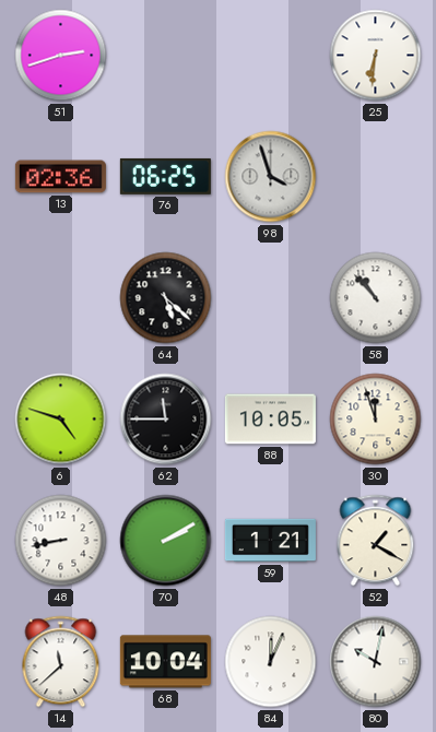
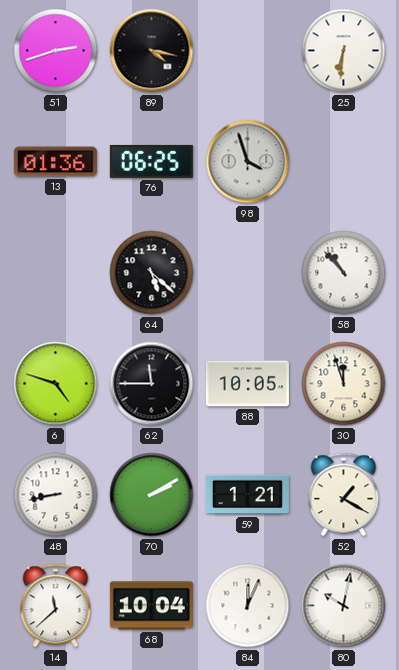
89: none -> 4:17
13: 02:36 -> 01:36
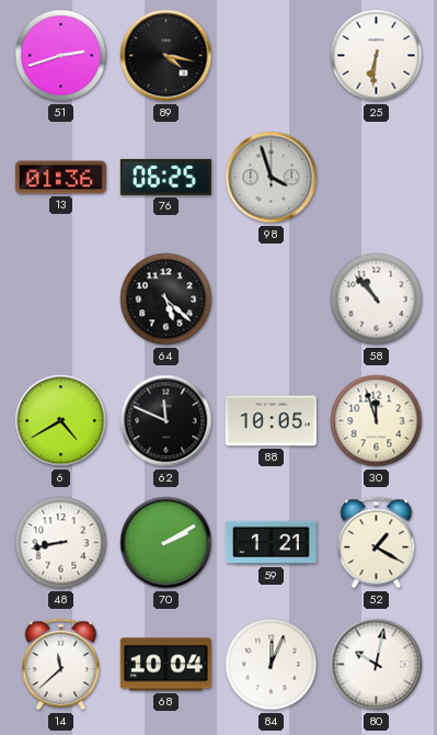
6: 4:48 -> 4:40
62: 11:45 -> 11:49
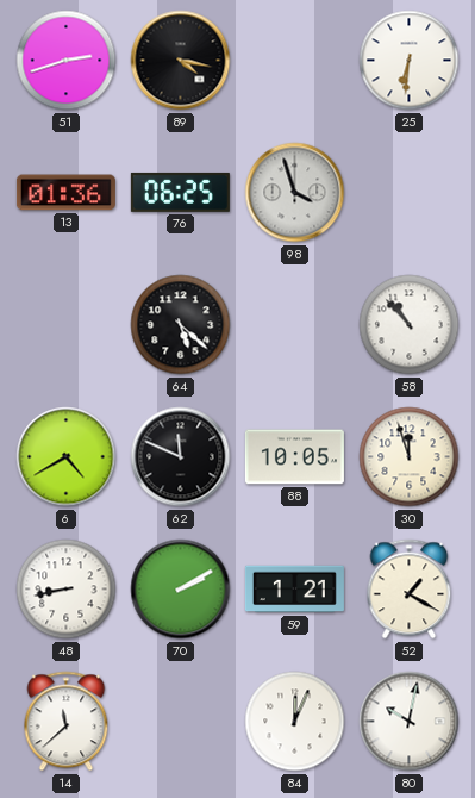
68: 10:04 -> none
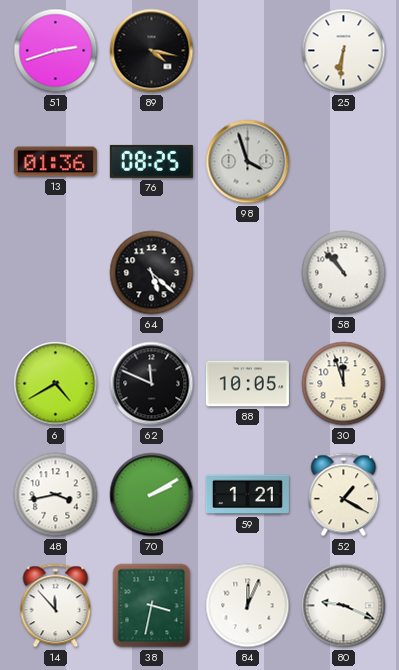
76: 06:25 -> 08:25
48: 8:43 -> 3:43
14: 11:38 -> 11:53
38: none -> 3:32
80: 10:02 -> 9:19
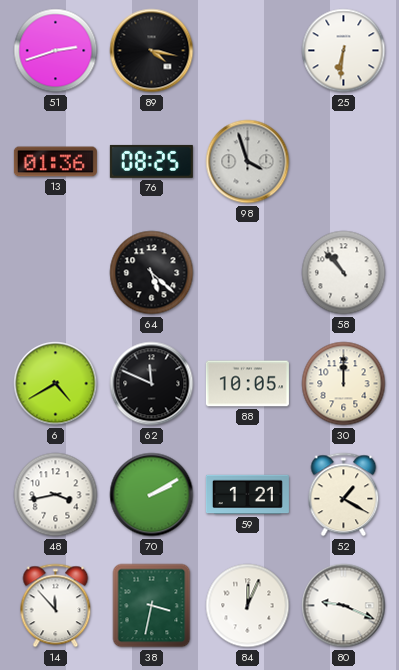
30: 11:57 -> 12:00
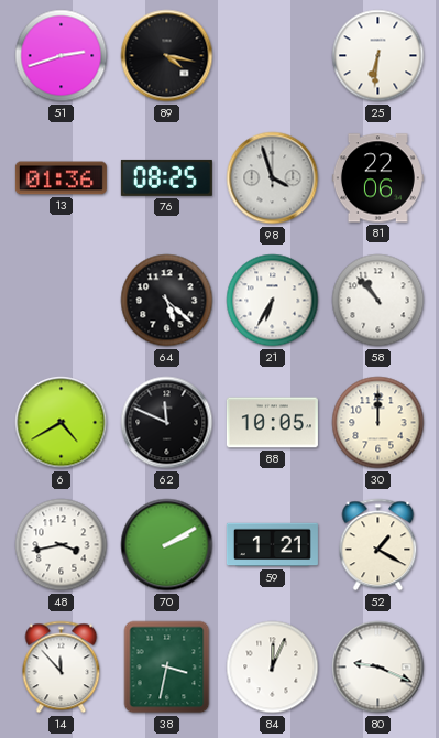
81: none -> 22:06
21: none -> 6:35
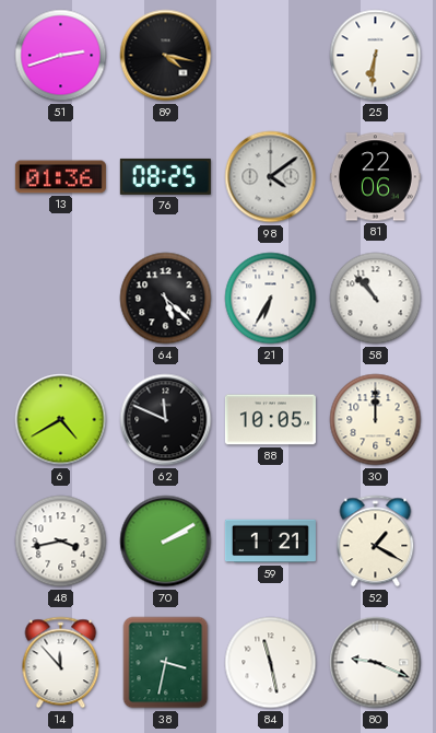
98: 3:57 -> 4:09
84: 12:04 -> 11:28
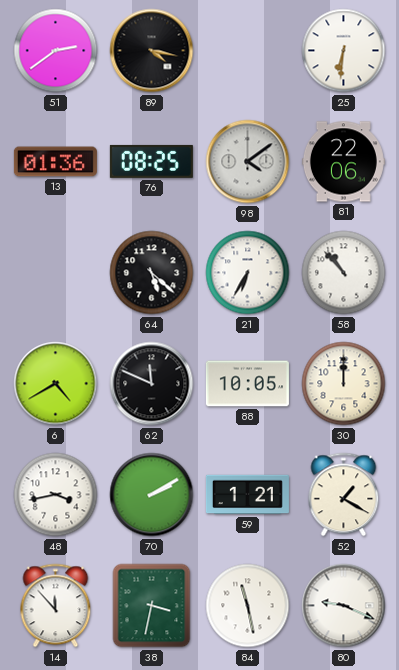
51: 2:42 -> 2:39
